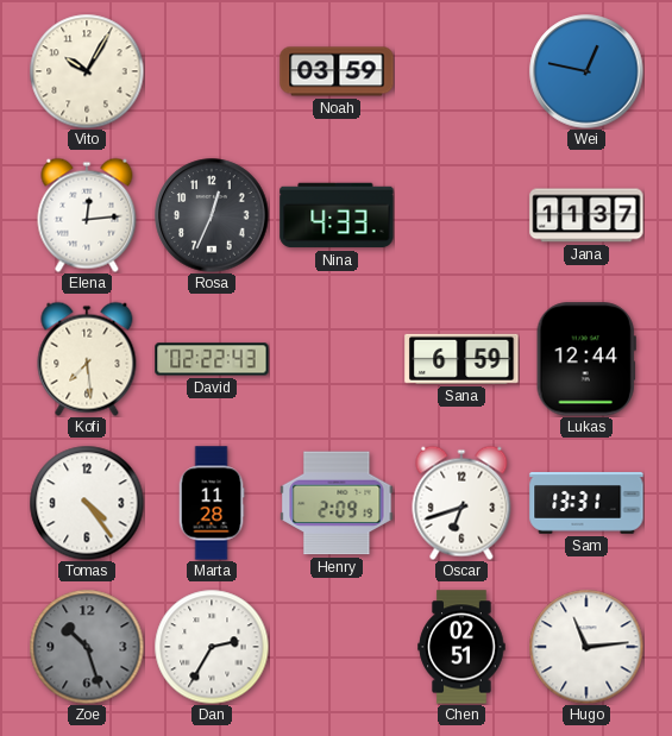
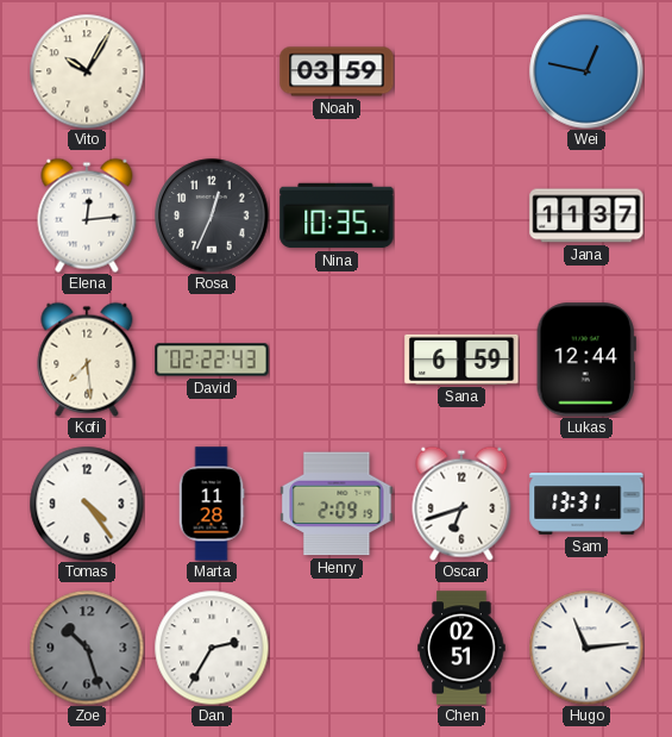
Nina: 4:33 -> 10:35
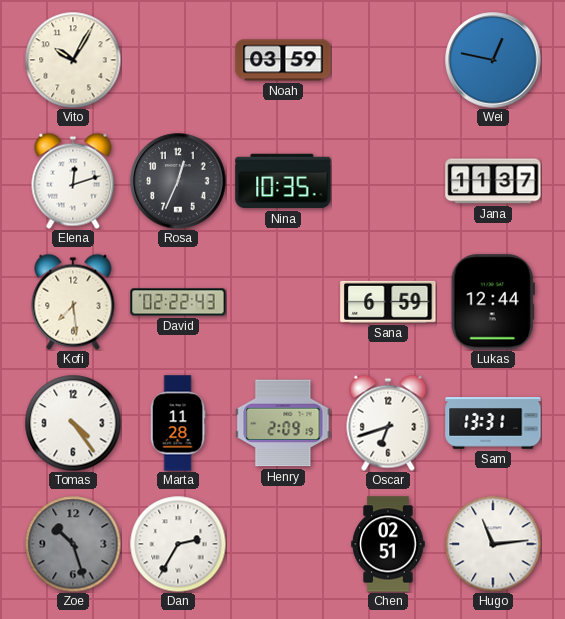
Elena: 12:14 -> 12:12
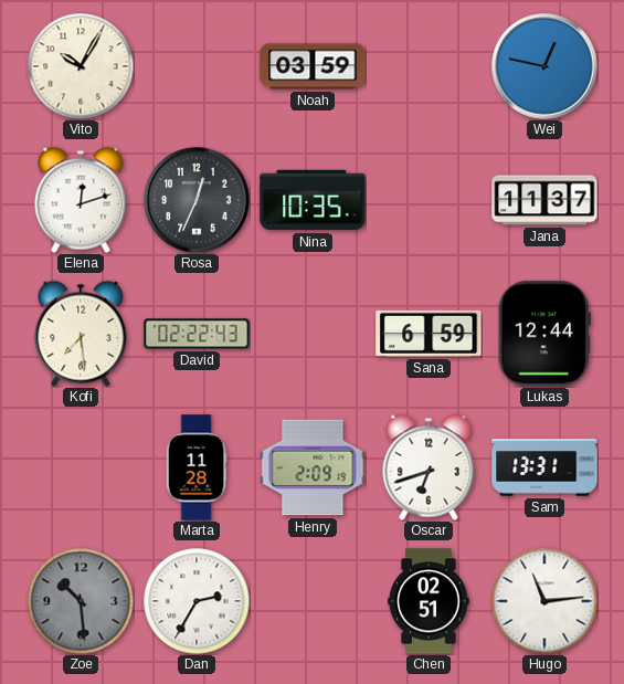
Tomas: 4:24 -> none
Zoe: 10:27 -> 10:29
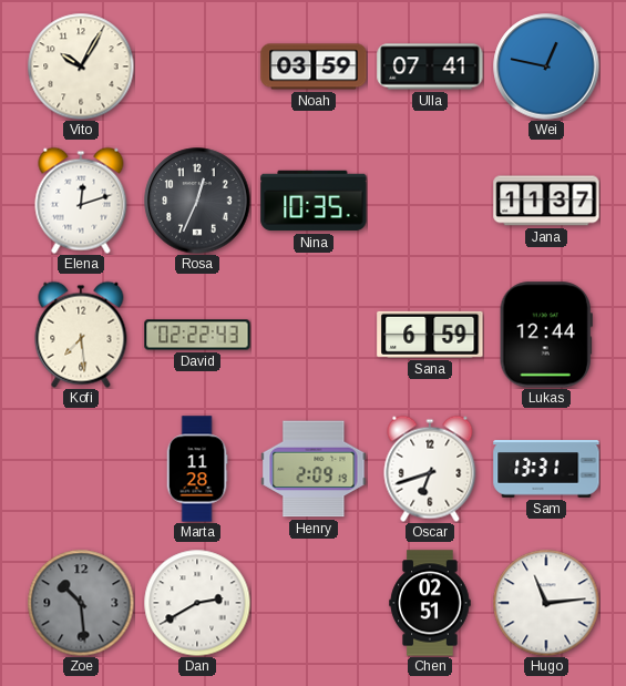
Ulla: none -> 07:41
Dan: 2:35 -> 2:40
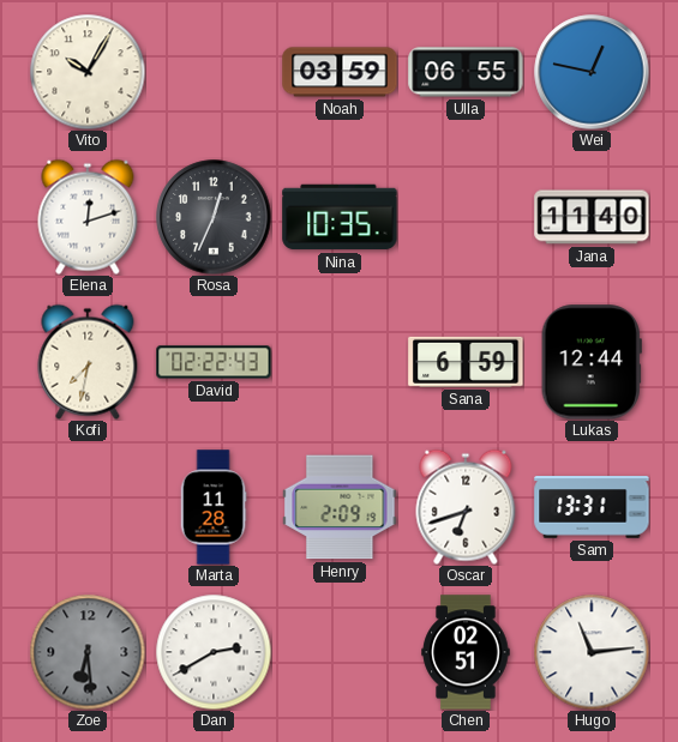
Ulla: 07:41 -> 06:55
Jana: 11:37 -> 11:40
Kofi: 7:29 -> 7:32
Zoe: 10:29 -> 6:29
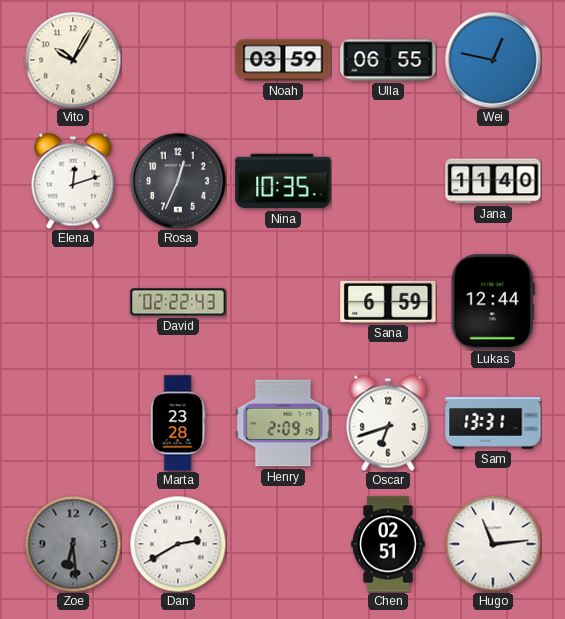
Kofi: 7:32 -> none
Marta: 11:28 -> 23:28
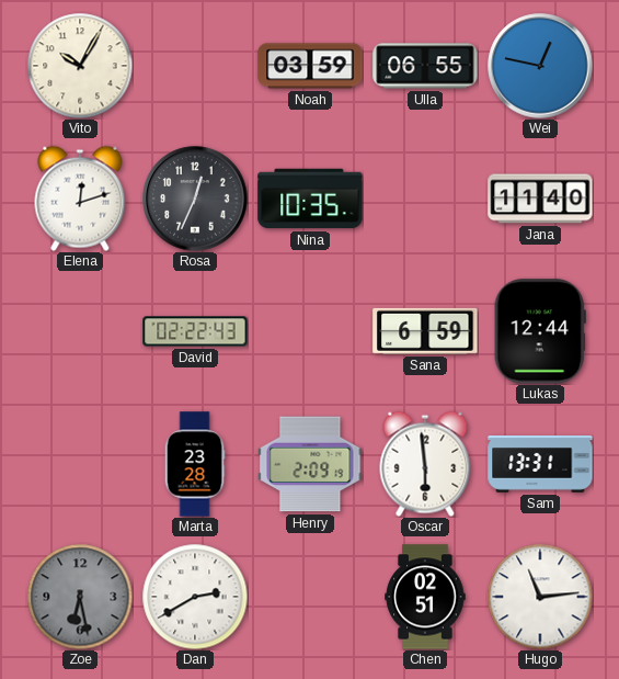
Oscar: 6:42 -> 5:59
Zoe: 6:29 -> 6:28
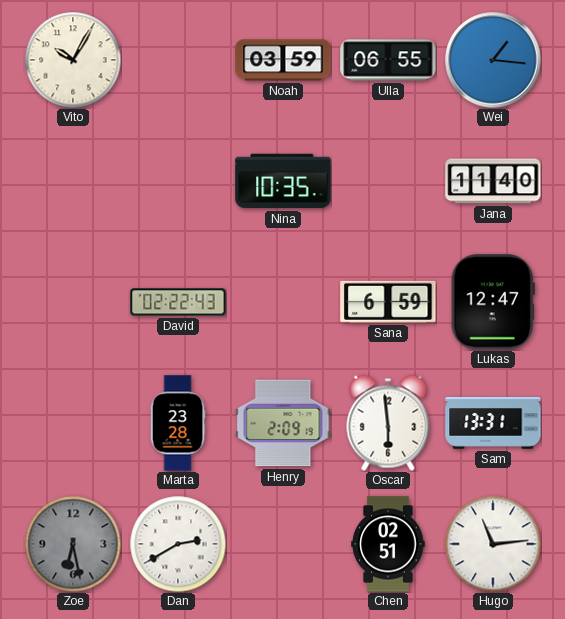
Wei: 12:47 -> 1:16
Elena: 12:12 -> none
Rosa: 12:34 -> none
Lukas: 12:44 -> 12:47
